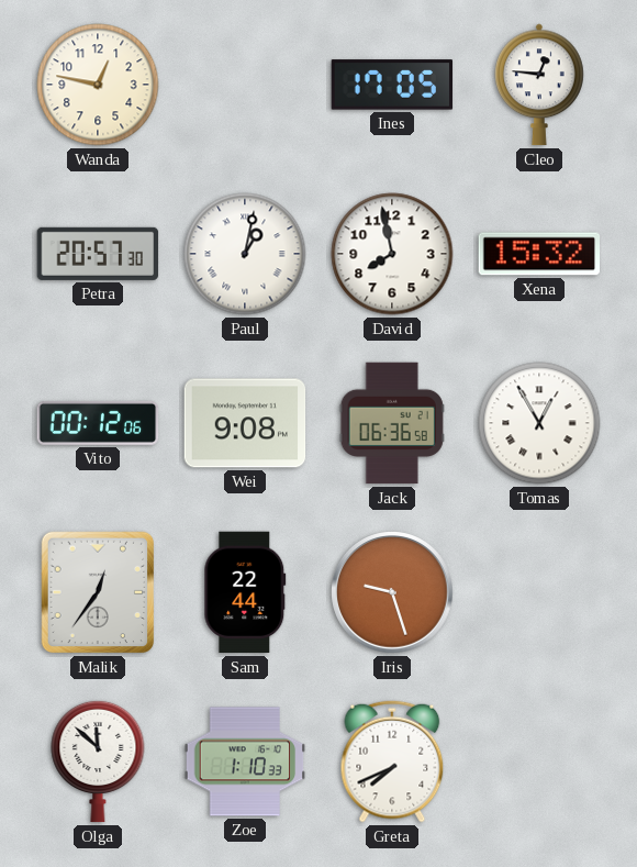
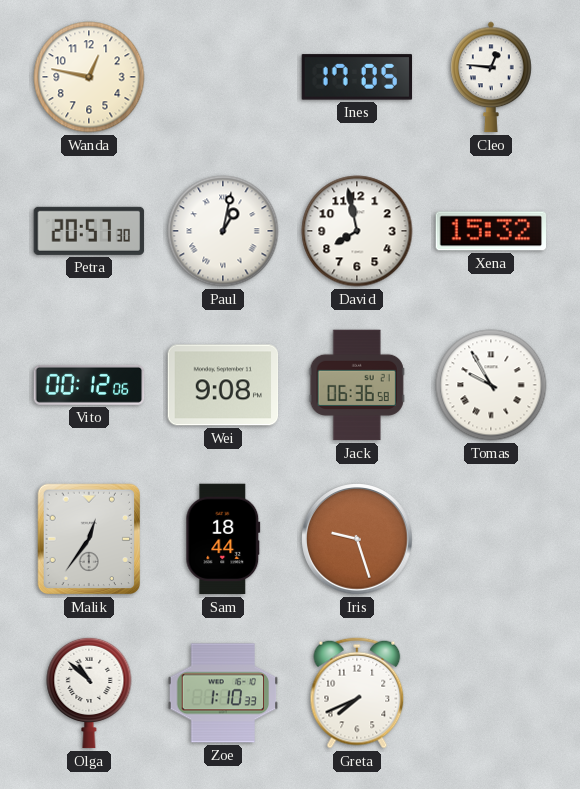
Tomas: 12:55 -> 9:55
Sam: 22:44 -> 18:44
Olga: 11:52 -> 10:52
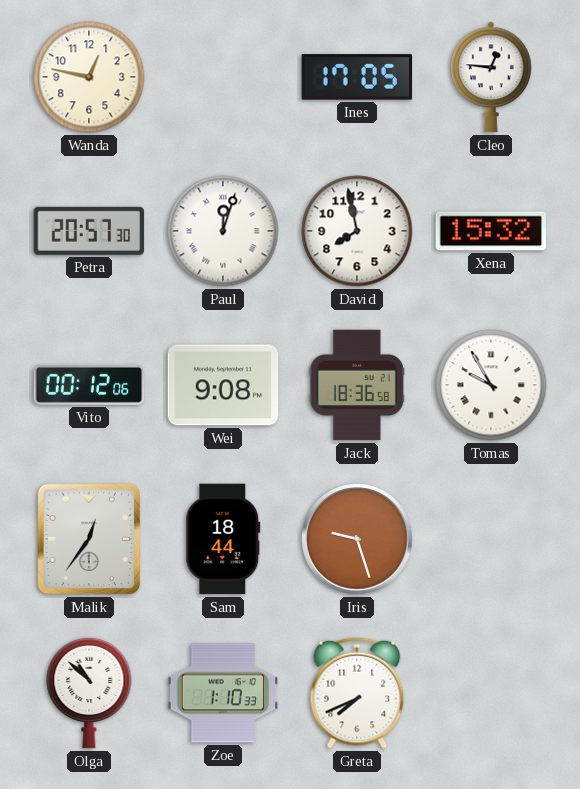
Paul: 1:02 -> 12:03
Jack: 06:36 -> 18:36
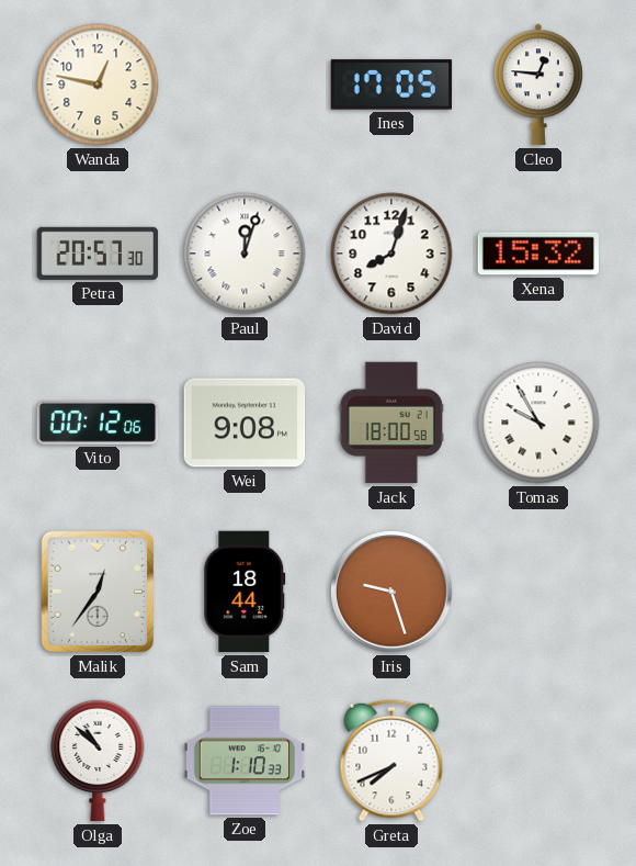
David: 7:58 -> 8:03
Jack: 18:36 -> 18:00
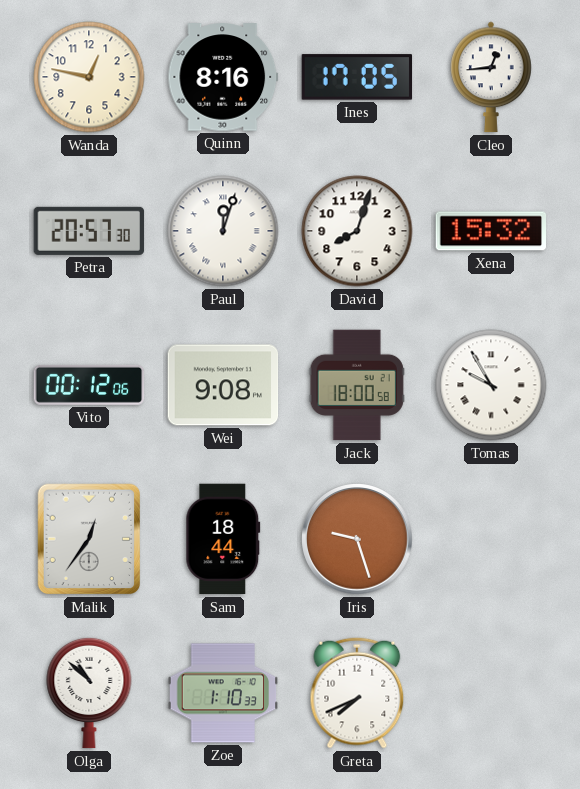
Quinn: none -> 8:16
Cleo: 12:46 -> 12:44
